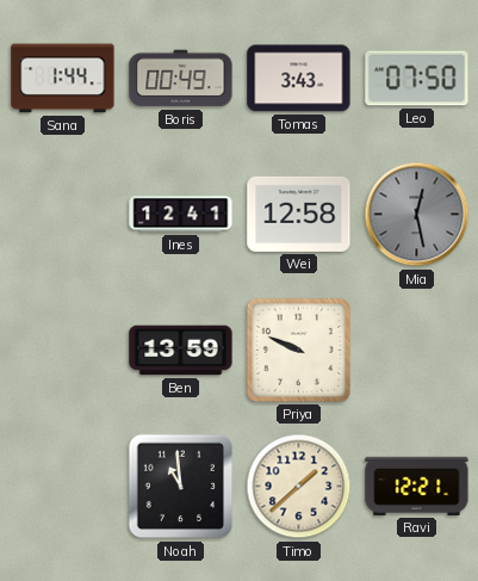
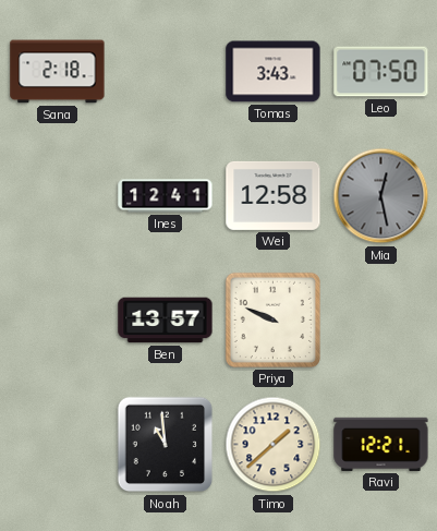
Sana: 1:44 -> 2:18
Boris: 00:49 -> none
Ben: 13:59 -> 13:57
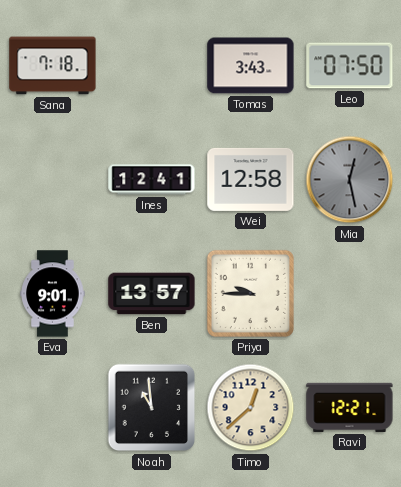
Sana: 2:18 -> 7:18
Eva: none -> 9:01
Priya: 9:49 -> 9:45
Timo: 1:38 -> 12:38
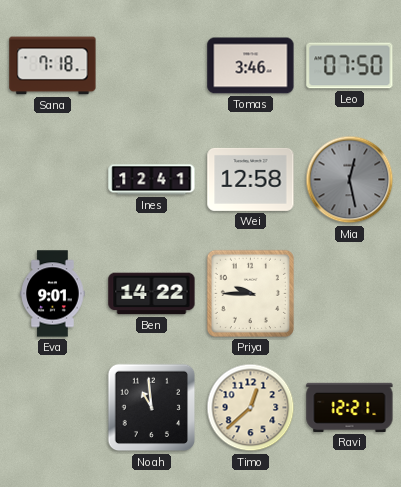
Tomas: 3:43 -> 3:46
Ben: 13:57 -> 14:22
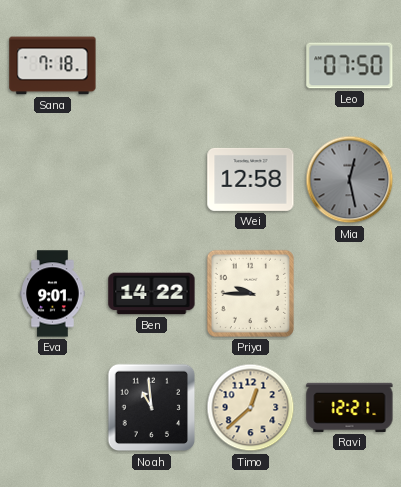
Tomas: 3:46 -> none
Ines: 12:41 -> none
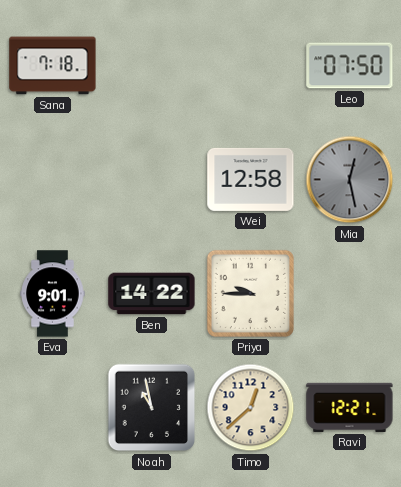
Noah: 10:59 -> 10:58
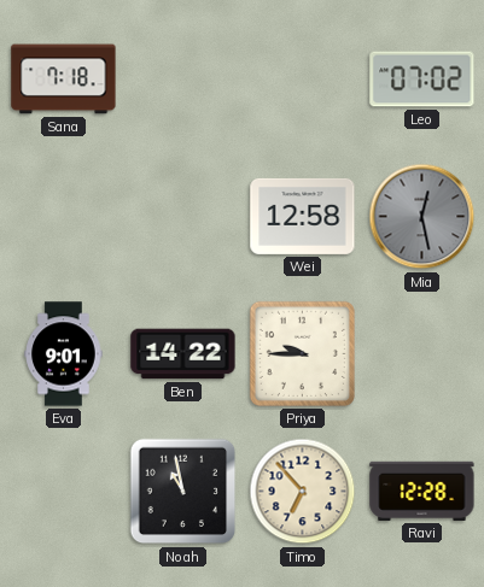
Leo: 07:50 -> 07:02
Timo: 12:38 -> 6:53
Ravi: 12:21 -> 12:28
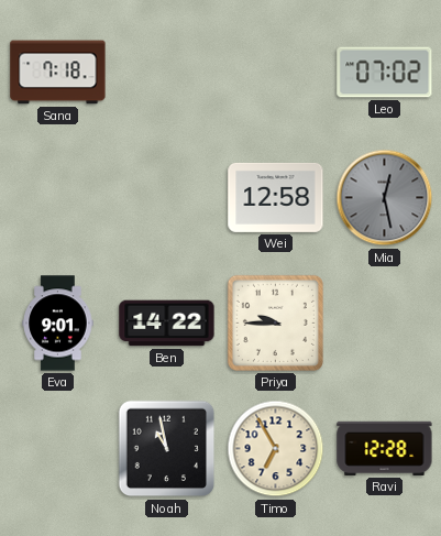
Timo: 6:53 -> 6:55
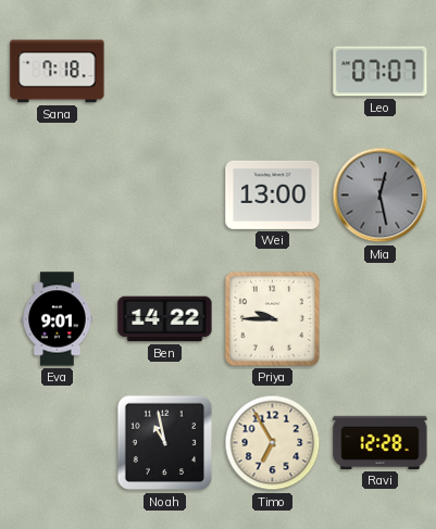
Leo: 07:02 -> 07:07
Wei: 12:58 -> 13:00
